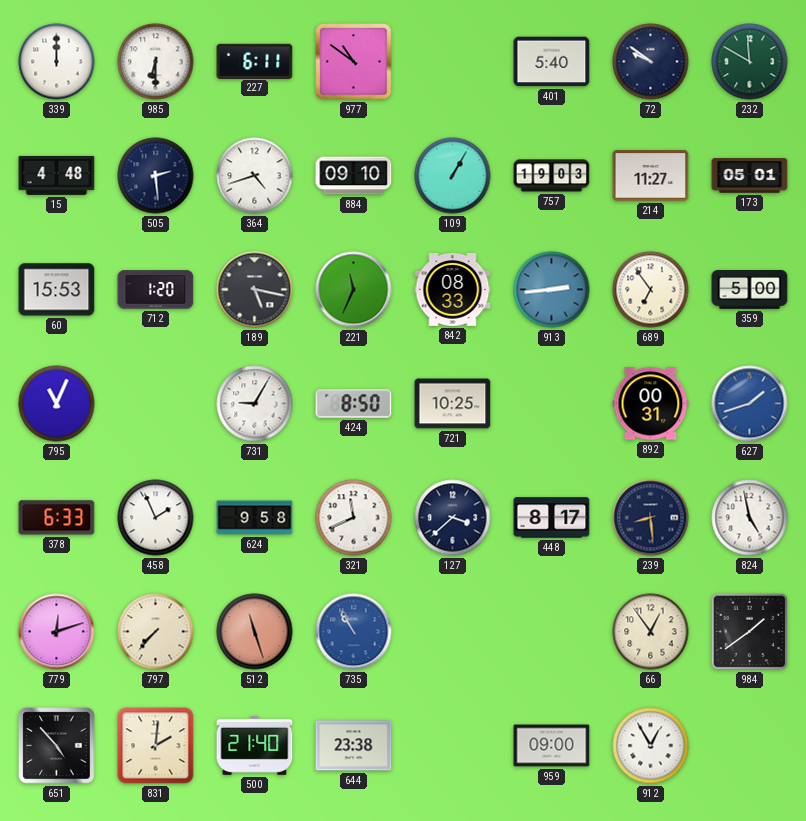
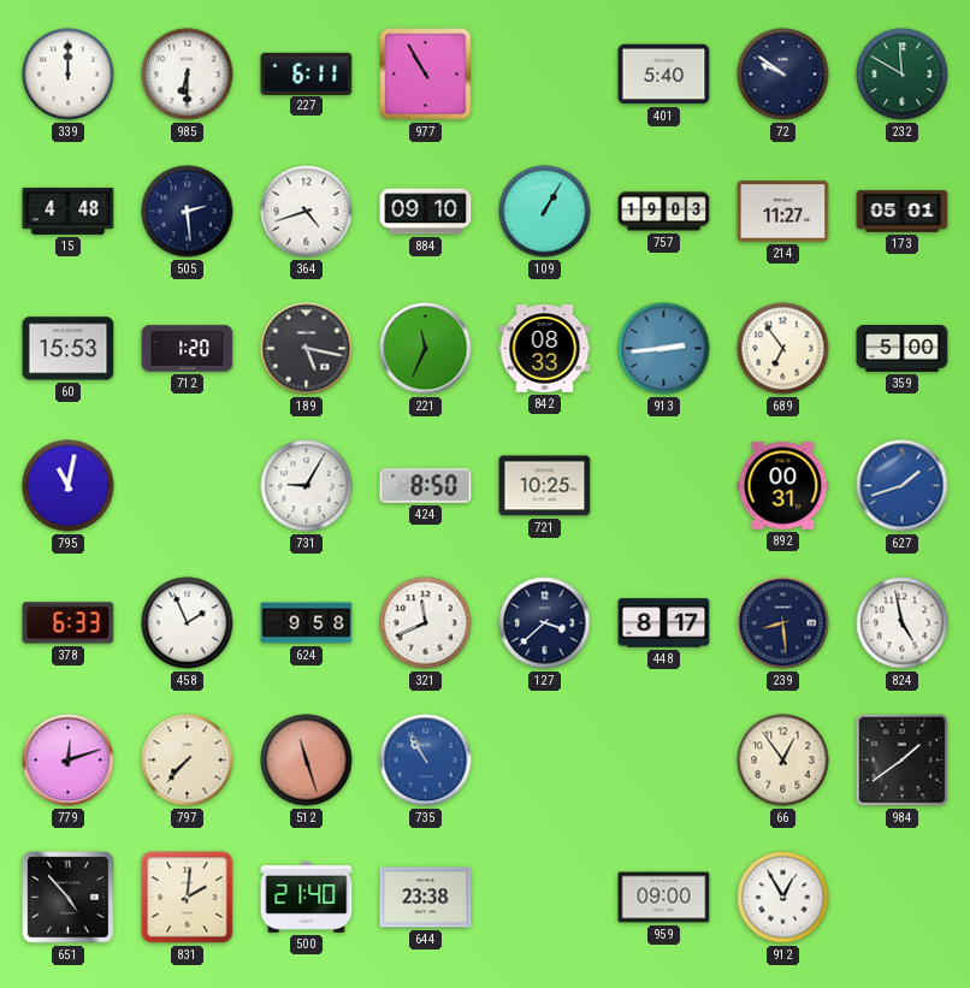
977: 10:51 -> 10:55
795: 11:04 -> 11:02
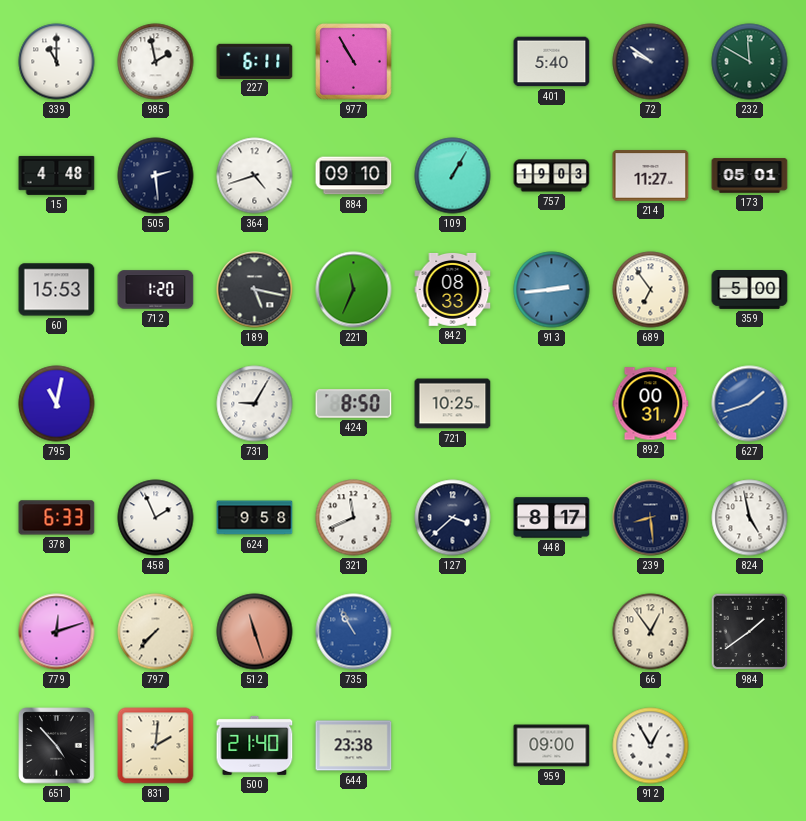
339: 12:00 -> 11:00
985: 6:30 -> 1:58
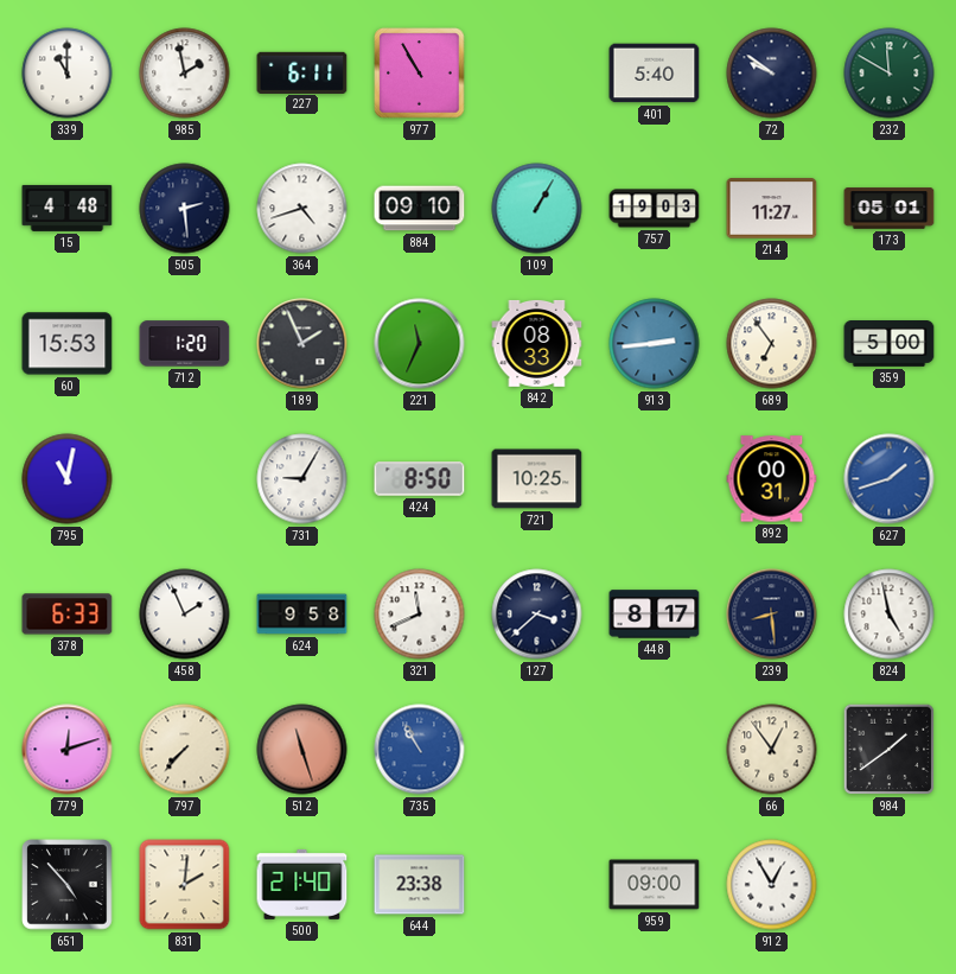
189: 5:17 -> 1:56
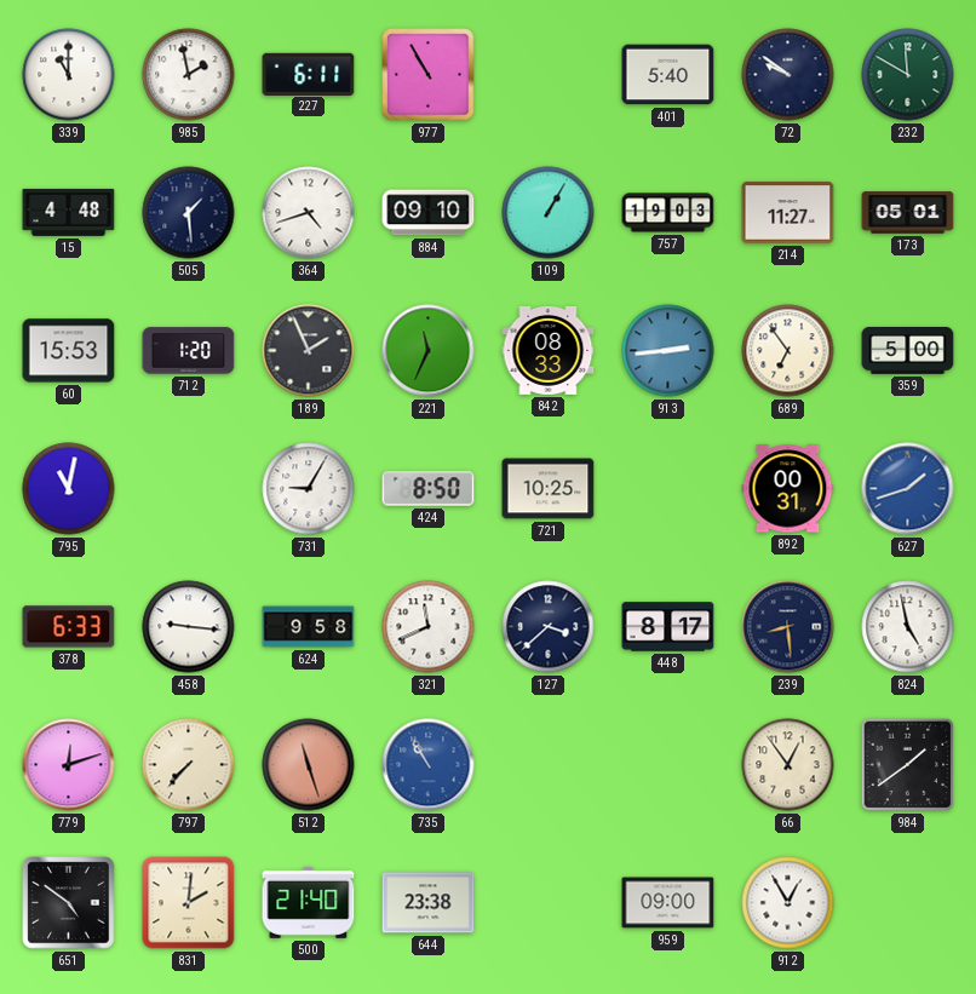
505: 2:29 -> 1:29
458: 1:56 -> 9:16
651: 4:53 -> 4:51
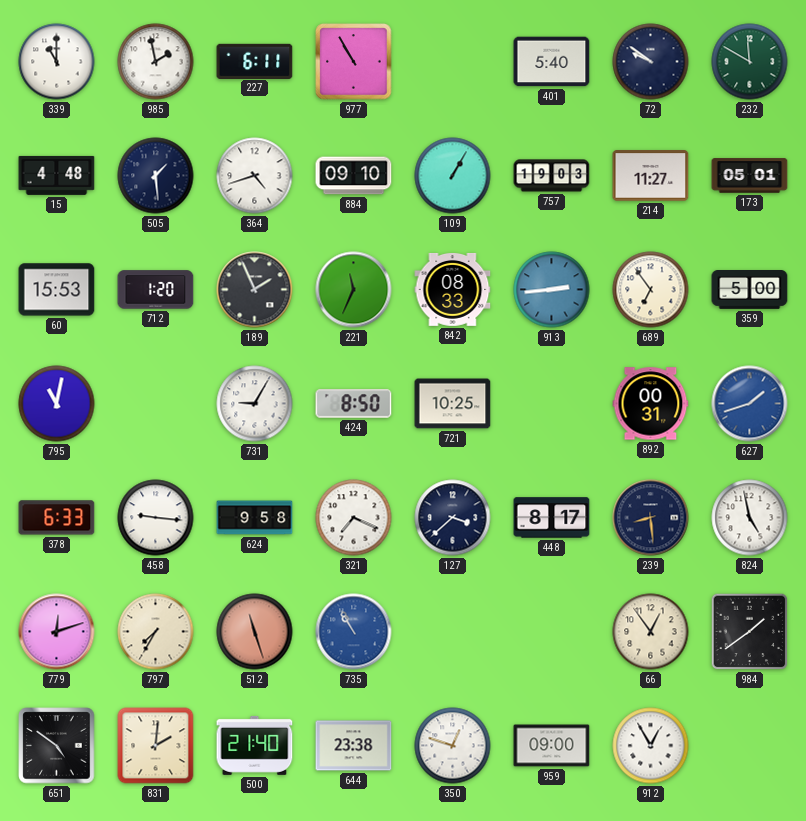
321: 11:41 -> 7:19
797: 7:37 -> 7:35
350: none -> 12:48
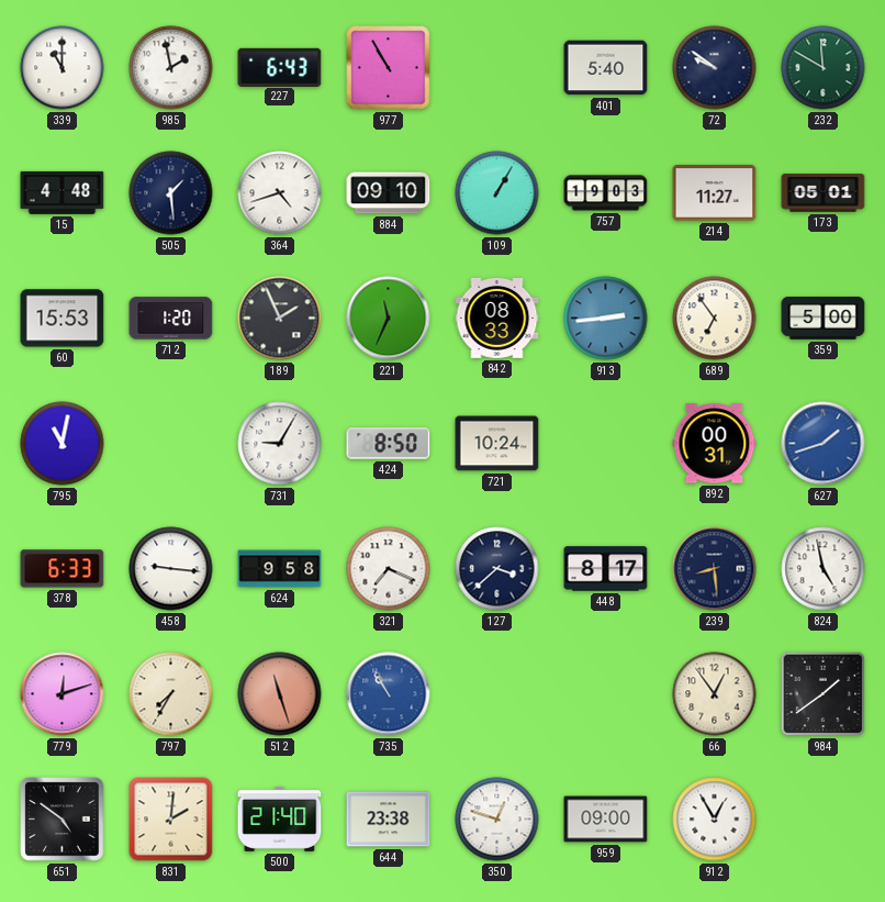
227: 6:11 -> 6:43
721: 10:25 -> 10:24
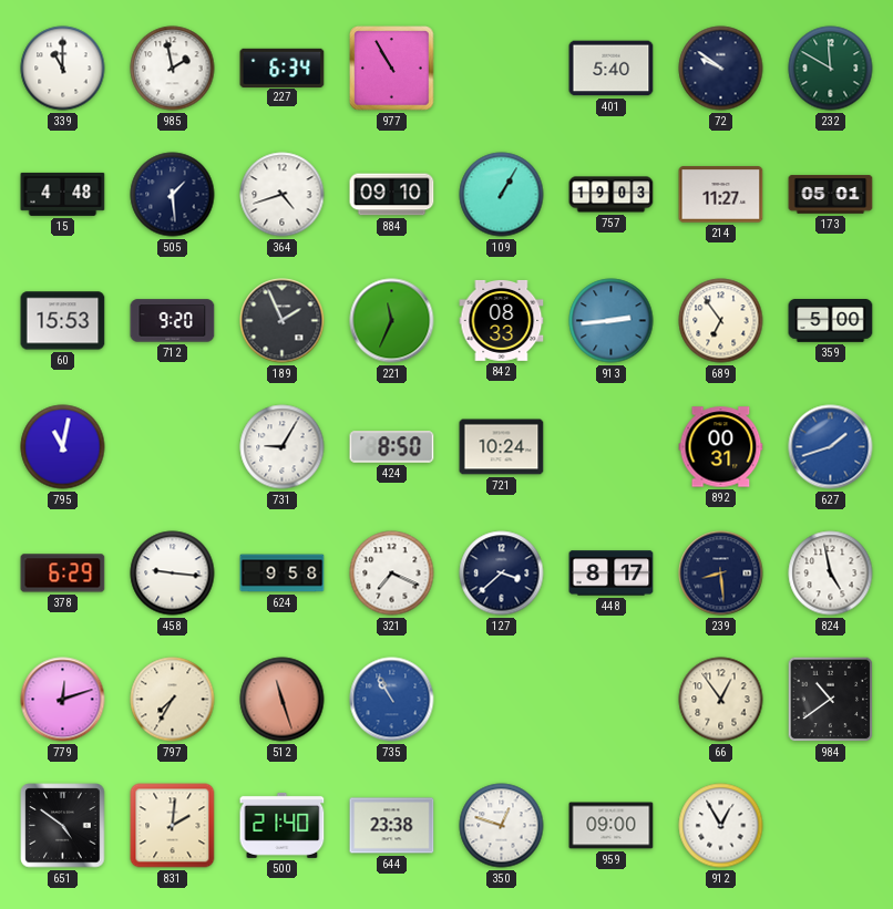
227: 6:43 -> 6:34
712: 1:20 -> 9:20
378: 6:33 -> 6:29
984: 1:39 -> 10:39
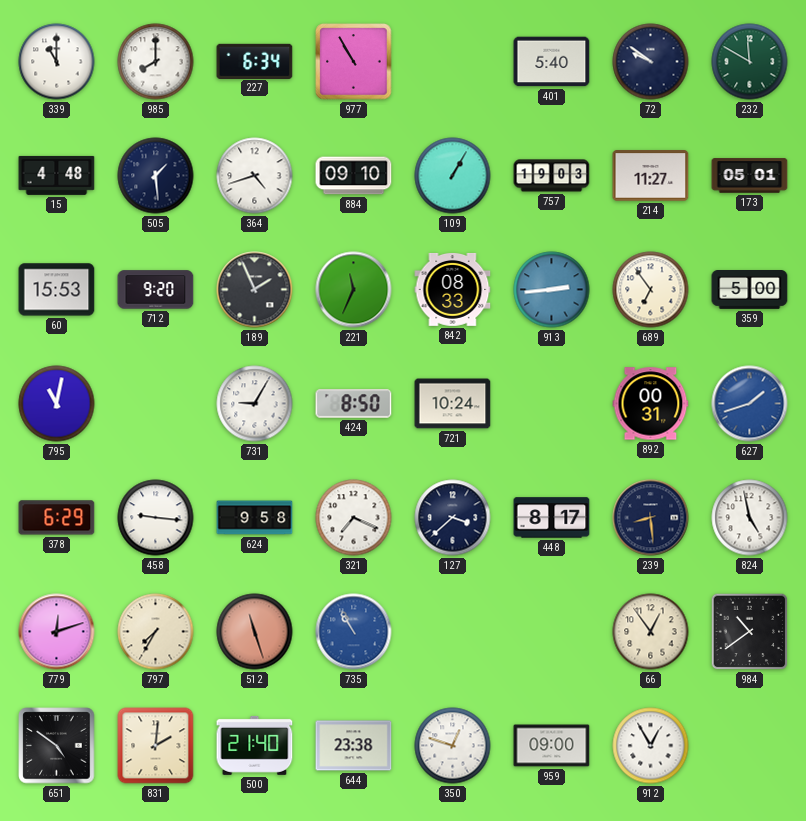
985: 1:58 -> 8:00
